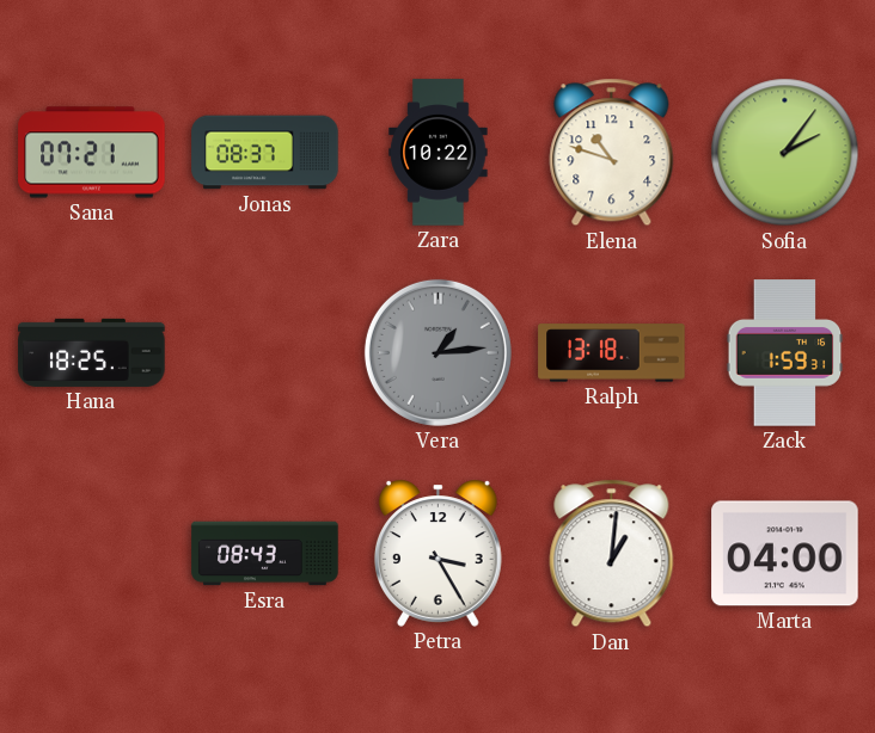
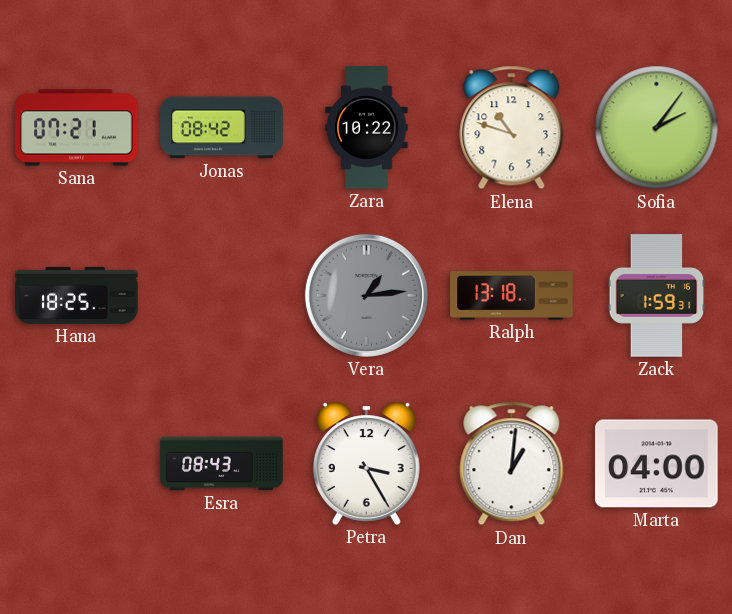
Jonas: 08:37 -> 08:42
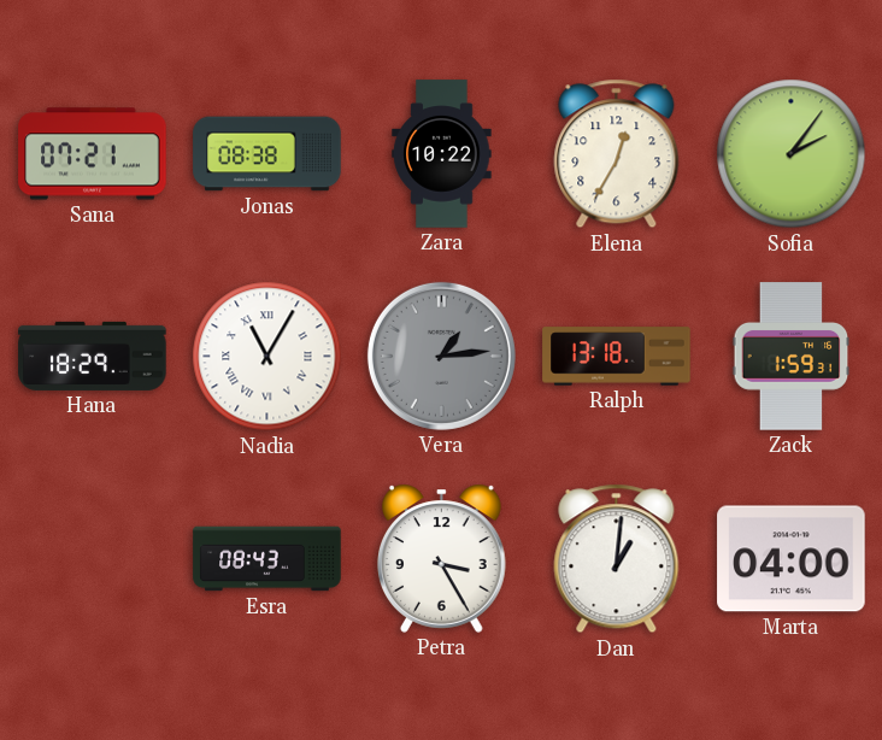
Jonas: 08:42 -> 08:38
Elena: 10:48 -> 12:35
Hana: 18:25 -> 18:29
Nadia: none -> 11:05
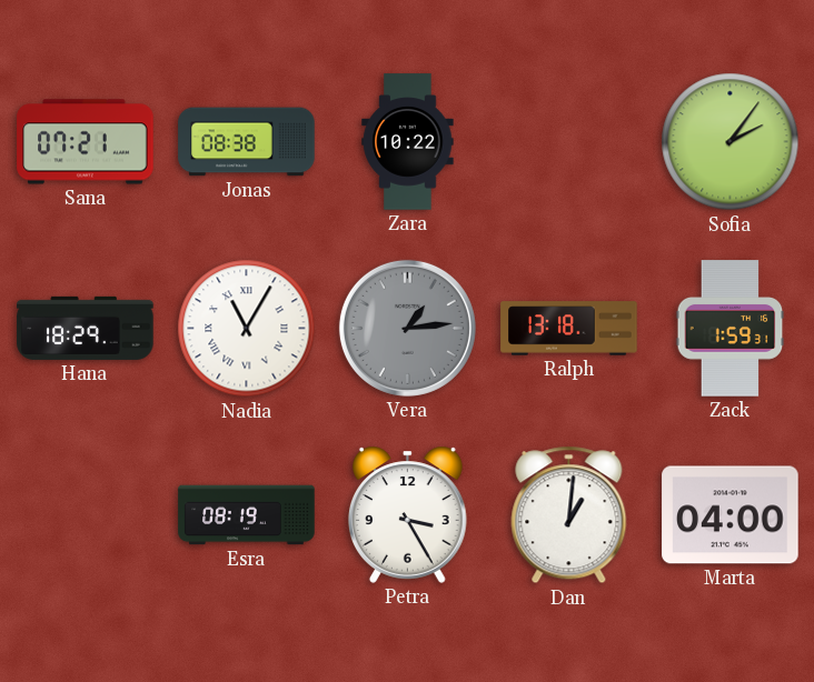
Elena: 12:35 -> none
Esra: 08:43 -> 08:19
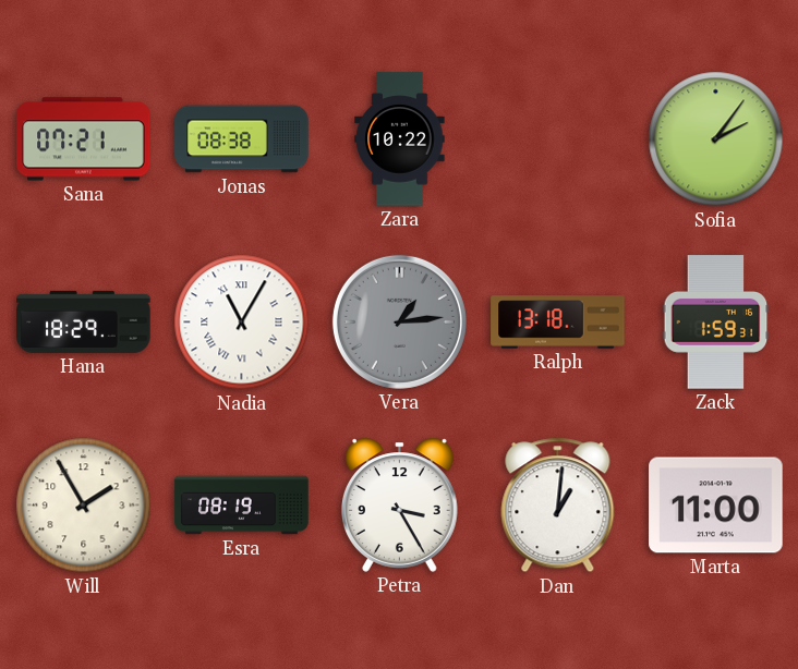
Will: none -> 1:55
Marta: 04:00 -> 11:00
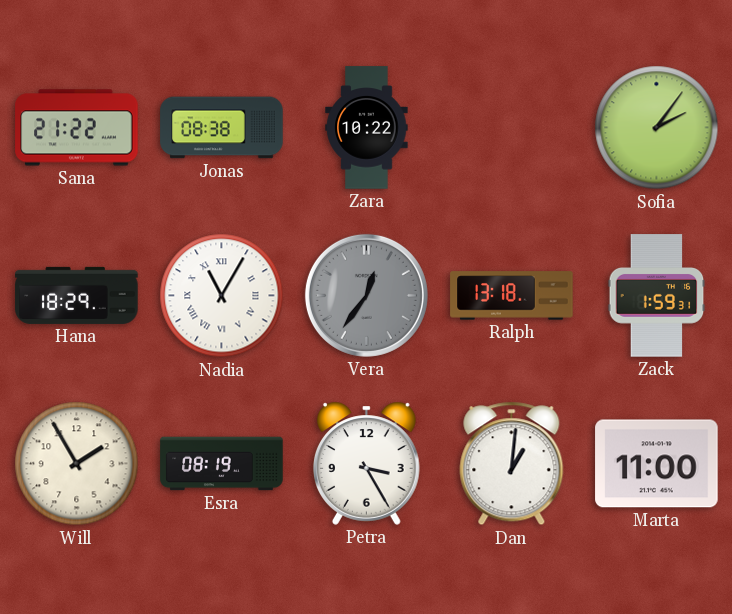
Sana: 07:21 -> 21:22
Vera: 1:14 -> 12:36
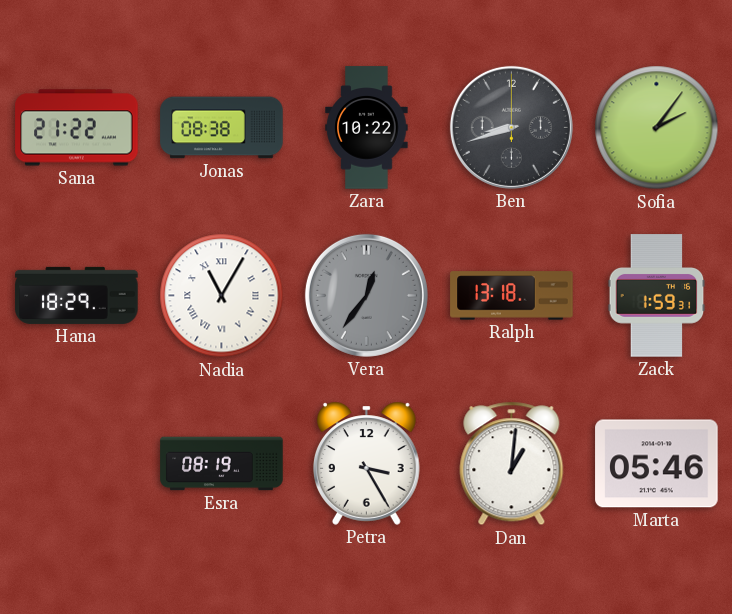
Ben: none -> 8:42
Will: 1:55 -> none
Marta: 11:00 -> 05:46
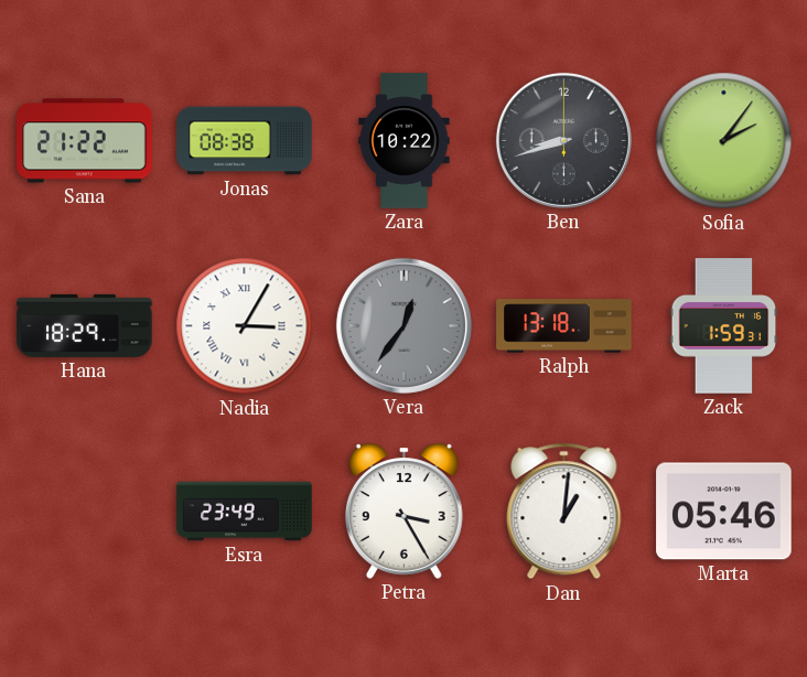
Nadia: 11:05 -> 3:05
Esra: 08:19 -> 23:49
